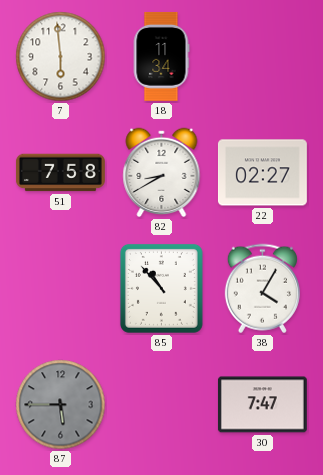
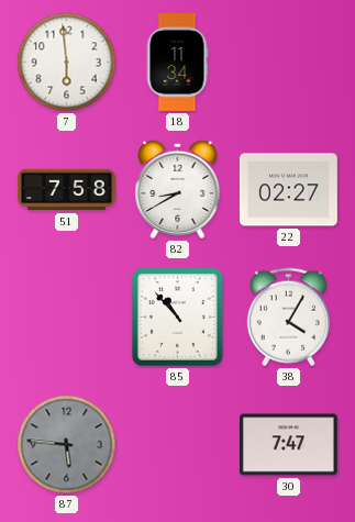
87: 5:45 -> 5:46
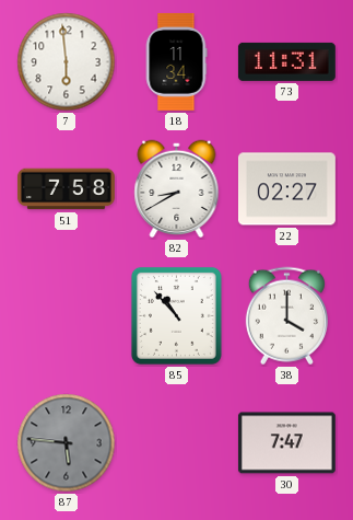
73: none -> 11:31
38: 4:05 -> 4:00
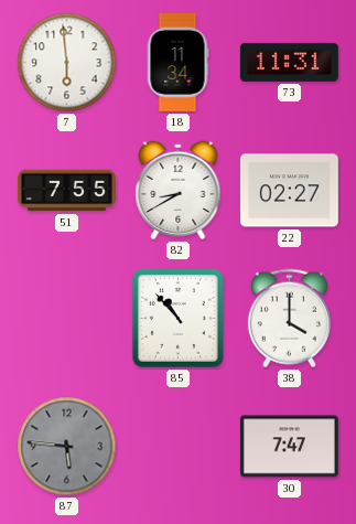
51: 7:58 -> 7:55
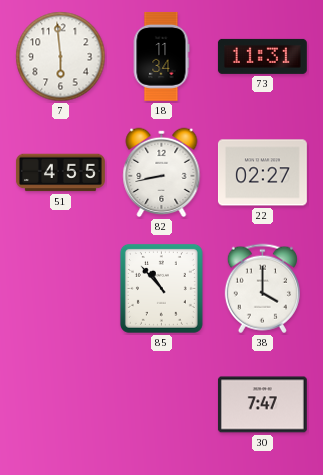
51: 7:55 -> 4:55
82: 8:40 -> 8:43
87: 5:46 -> none
